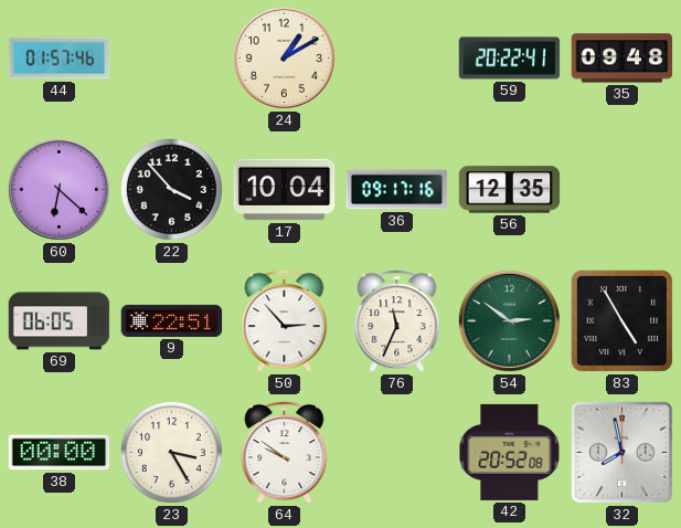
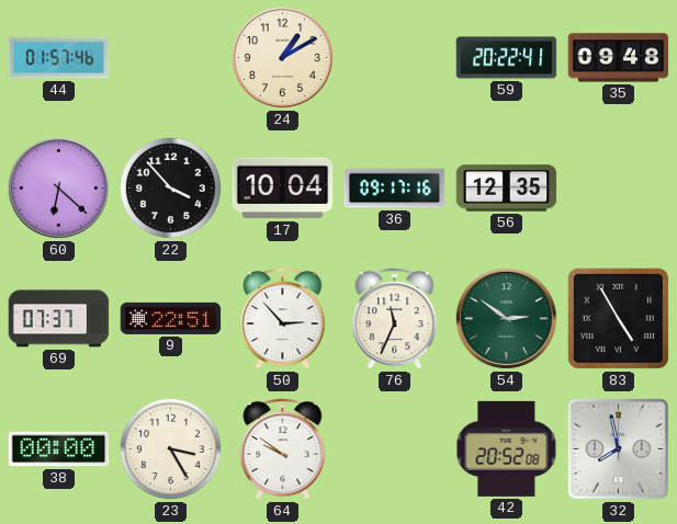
69: 06:05 -> 07:37
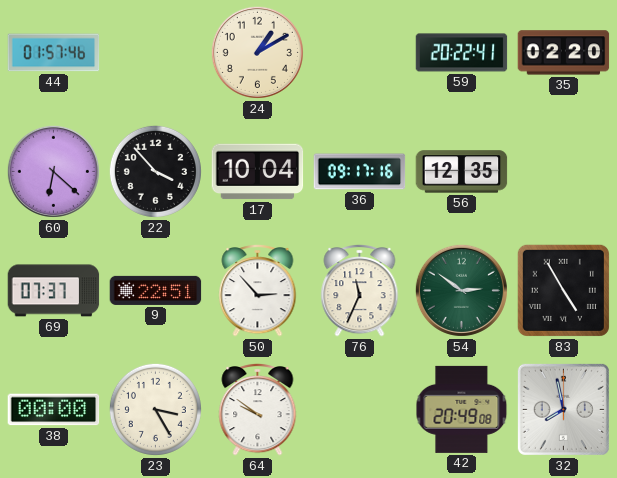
35: 09:48 -> 02:20
42: 20:52 -> 20:49
